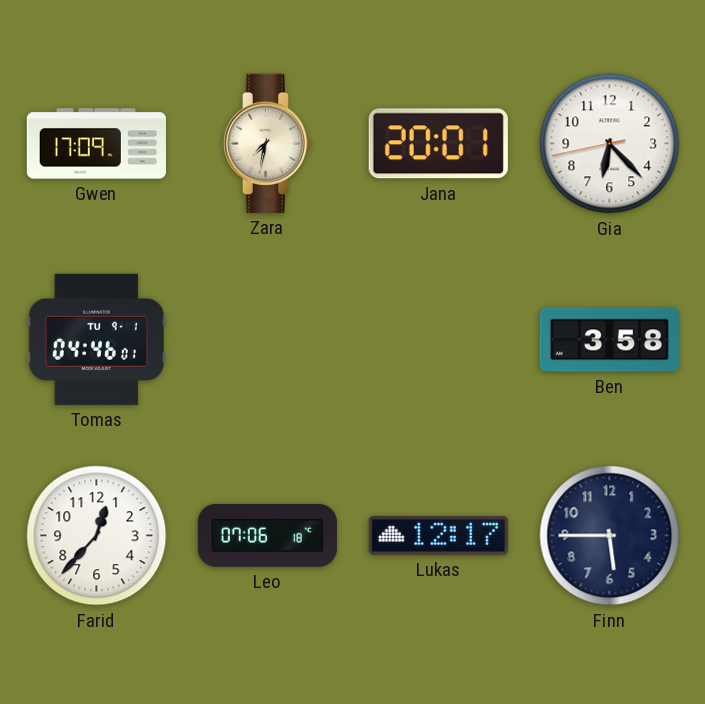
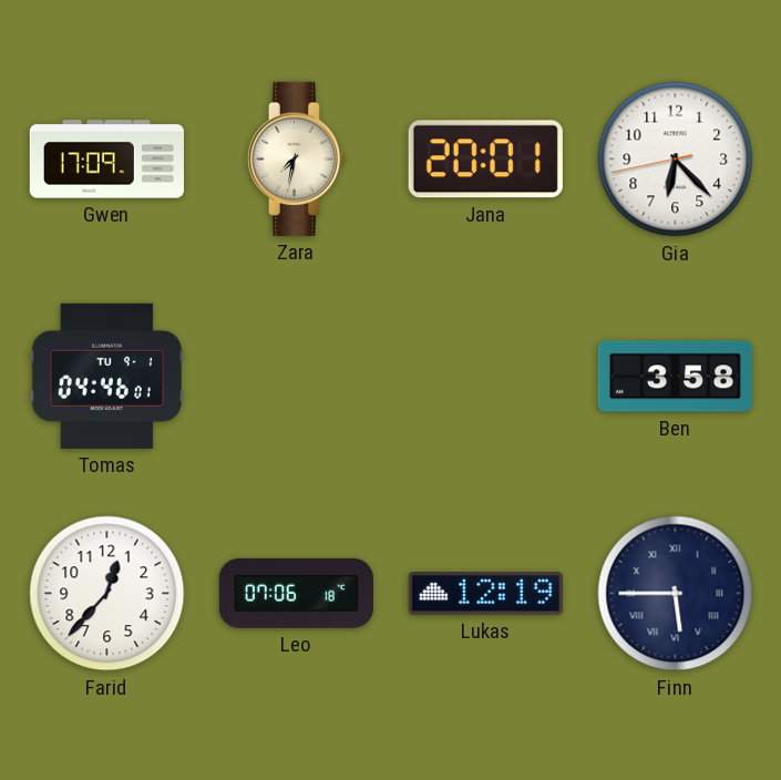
Lukas: 12:17 -> 12:19
Finn numerals: Arabic -> Roman
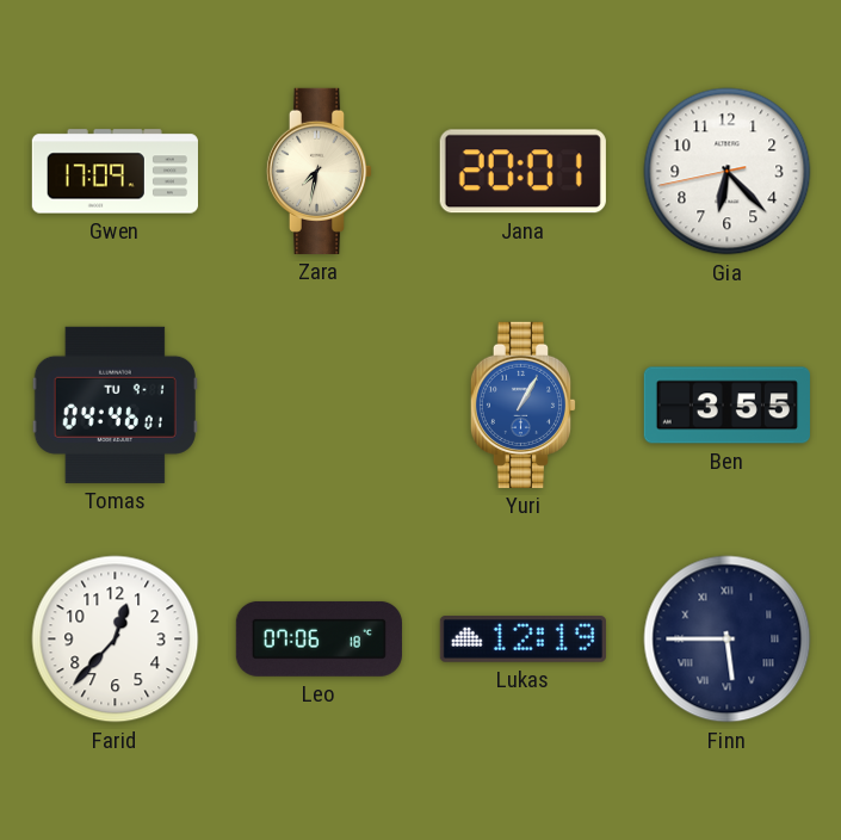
Yuri: none -> 1:05
Ben: 3:58 -> 3:55
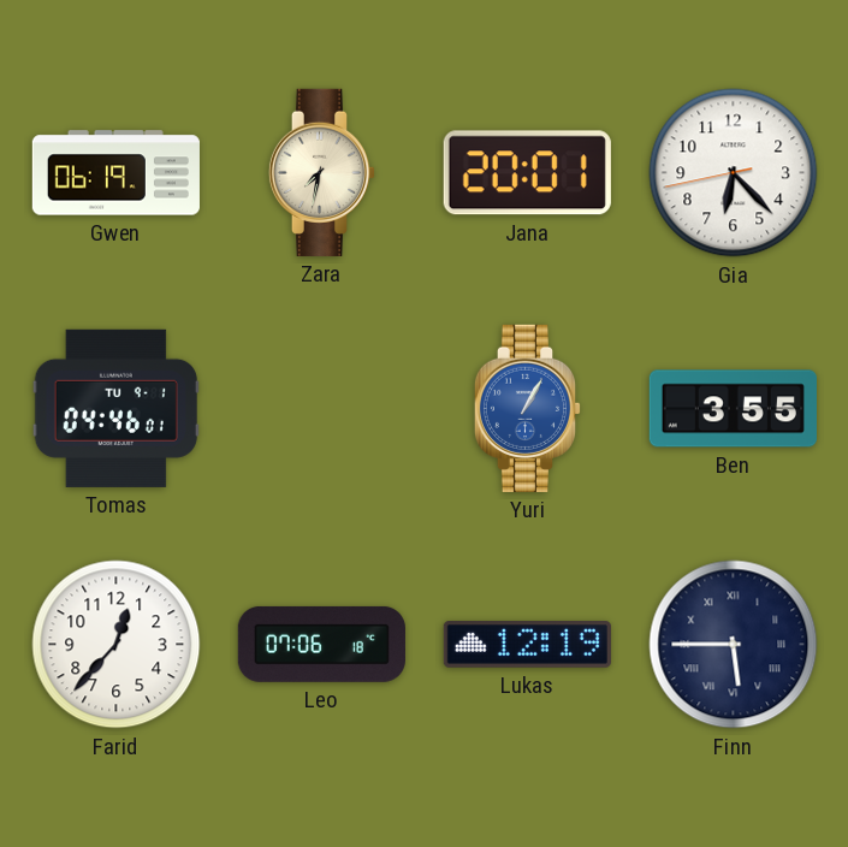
Gwen: 17:09 -> 06:19
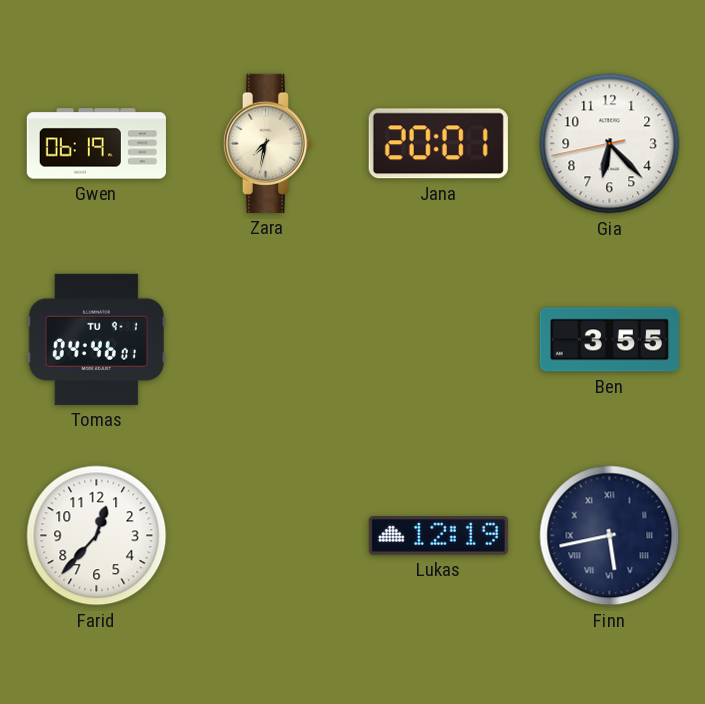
Yuri: 1:05 -> none
Leo: 07:06 -> none
Finn: 5:45 -> 5:43
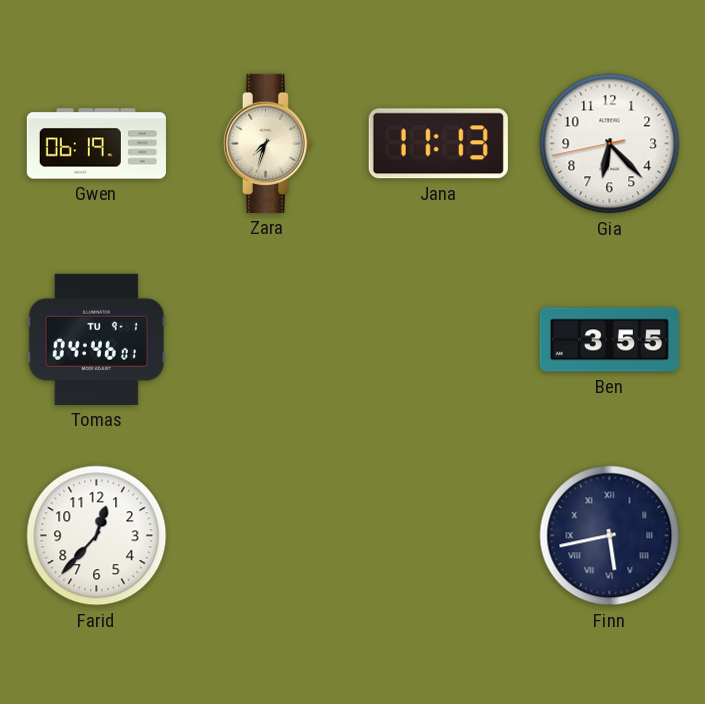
Zara: 7:32 -> 7:33
Jana: 20:01 -> 11:13
Lukas: 12:19 -> none
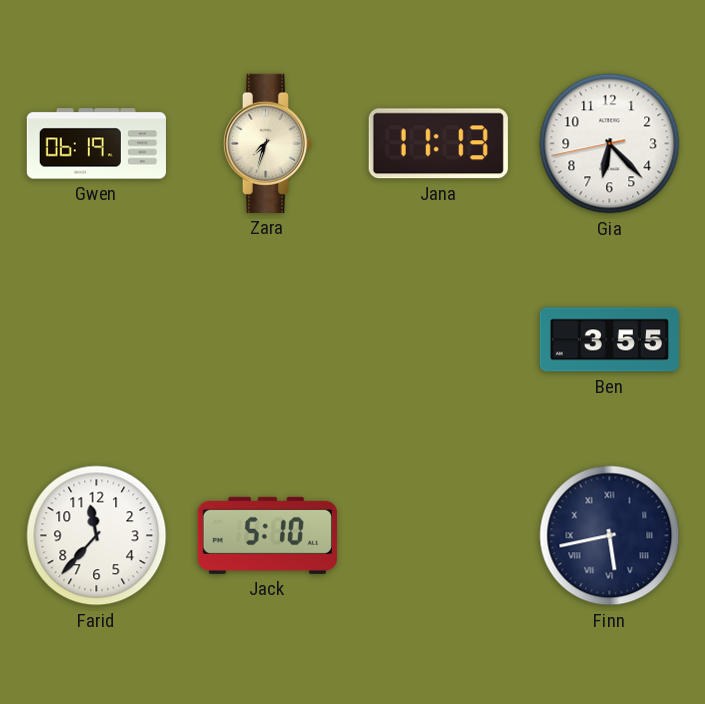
Tomas: 04:46 -> none
Farid: 12:37 -> 11:37
Jack: none -> 5:10
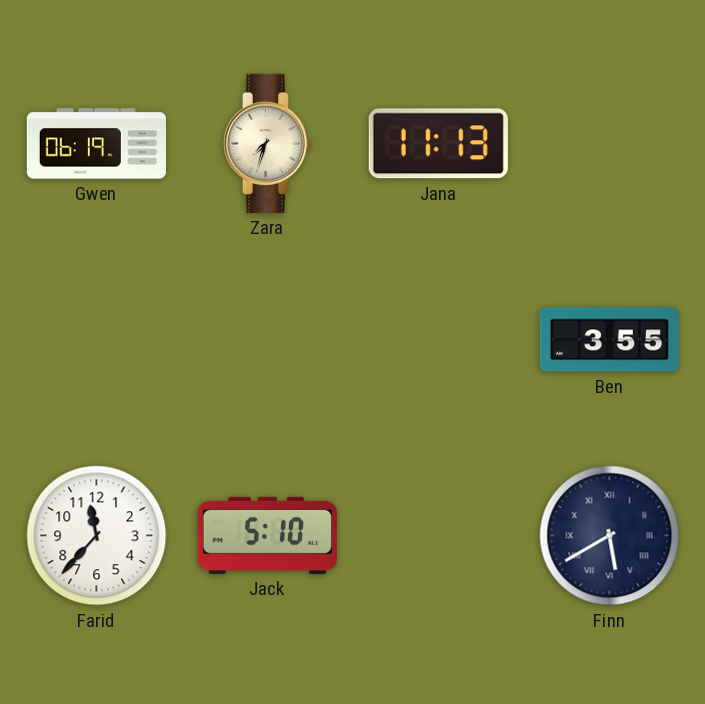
Gia: 6:22 -> none
Finn: 5:43 -> 5:40
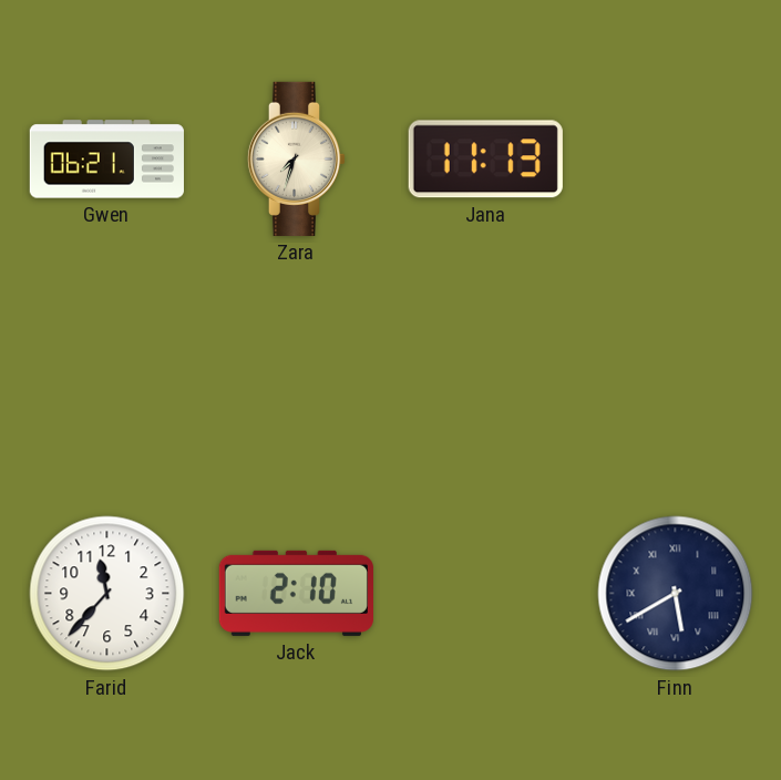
Gwen: 06:19 -> 06:21
Ben: 3:55 -> none
Jack: 5:10 -> 2:10
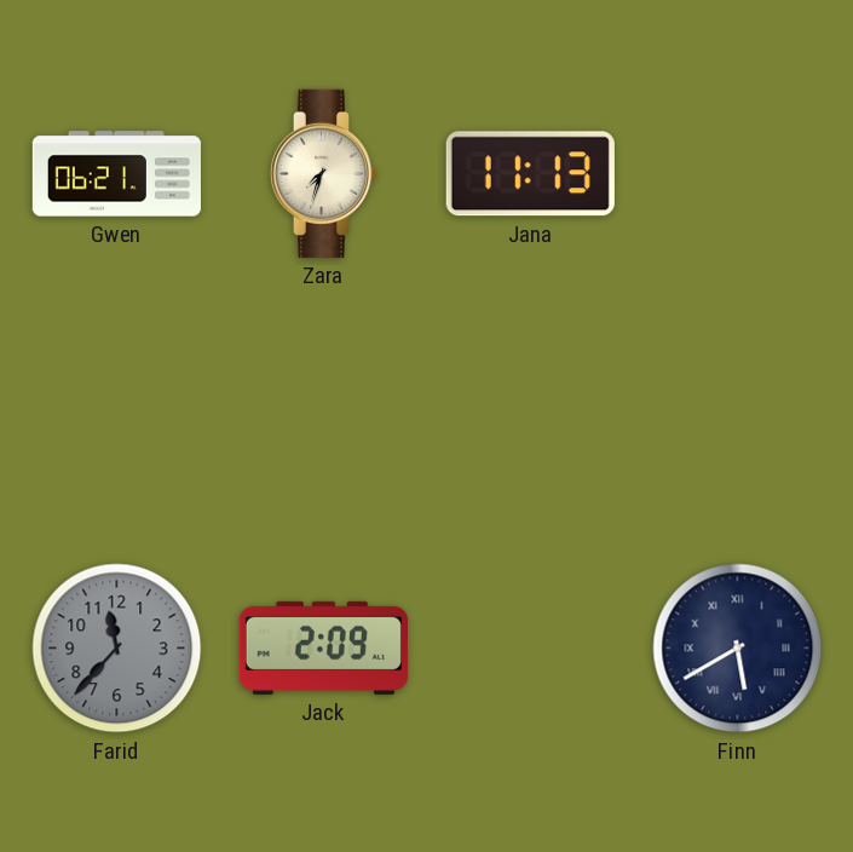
Farid dial: white -> grey
Jack: 2:10 -> 2:09
